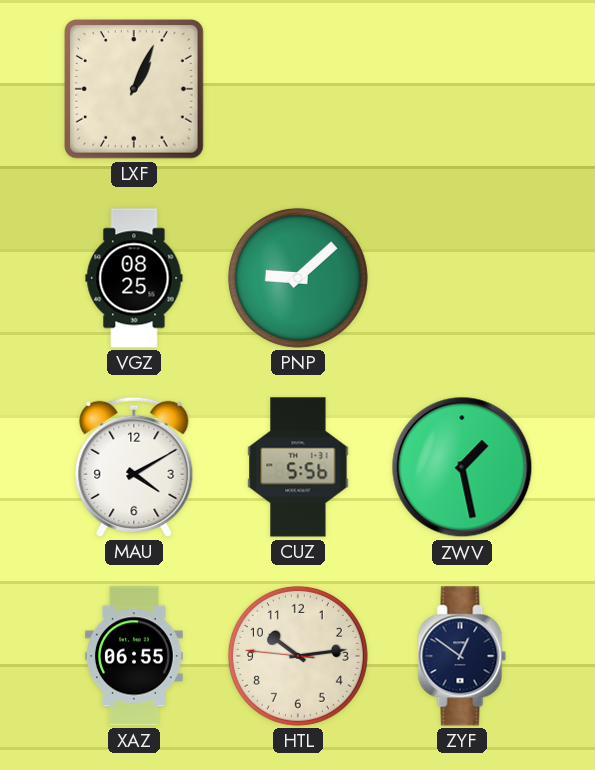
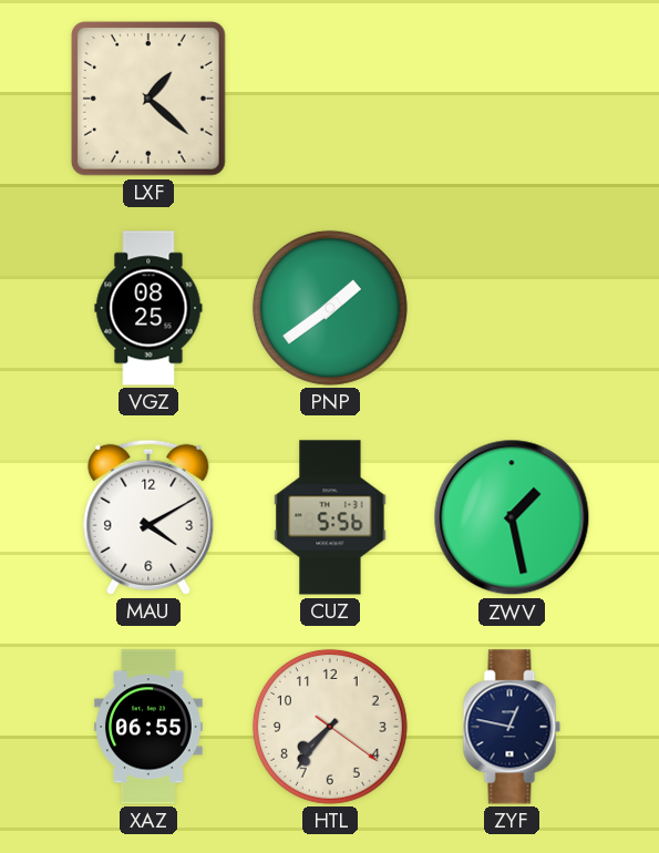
LXF: 1:04 -> 1:22
PNP: 9:08 -> 1:39
HTL: 10:13 -> 7:36
ZYF: 12:51 -> 12:47
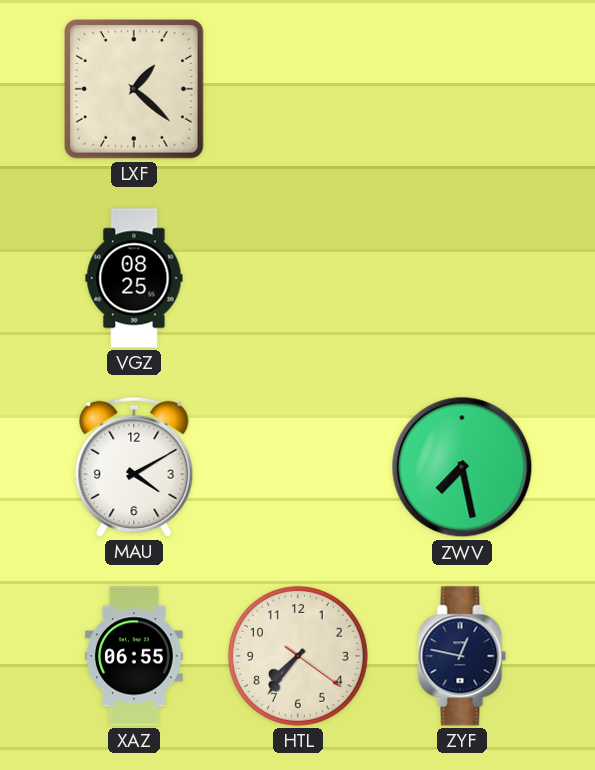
PNP: 1:39 -> none
CUZ: 5:56 -> none
ZWV: 1:28 -> 7:28
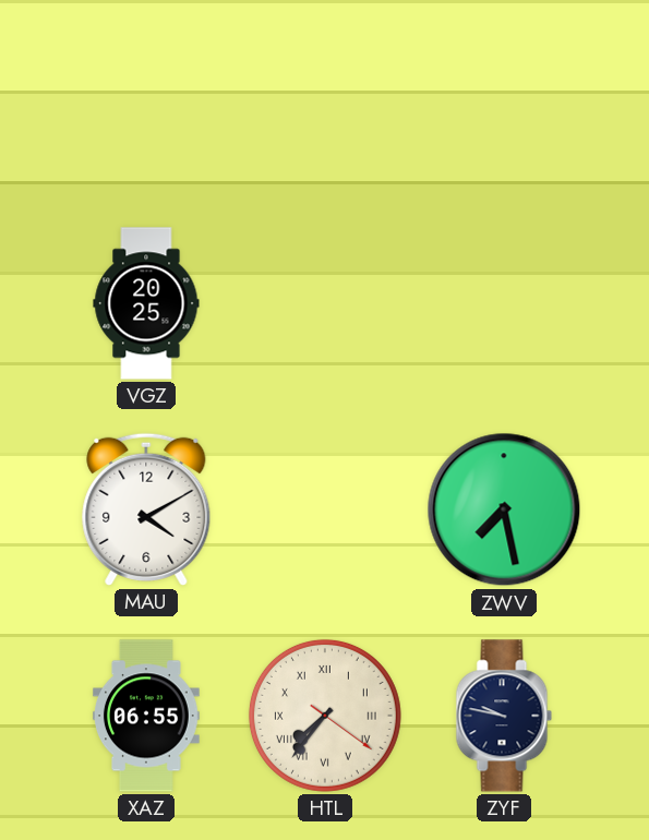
LXF: 1:22 -> none
VGZ: 08:25 -> 20:25
HTL numerals: Arabic -> Roman
ZYF: 12:47 -> 9:47
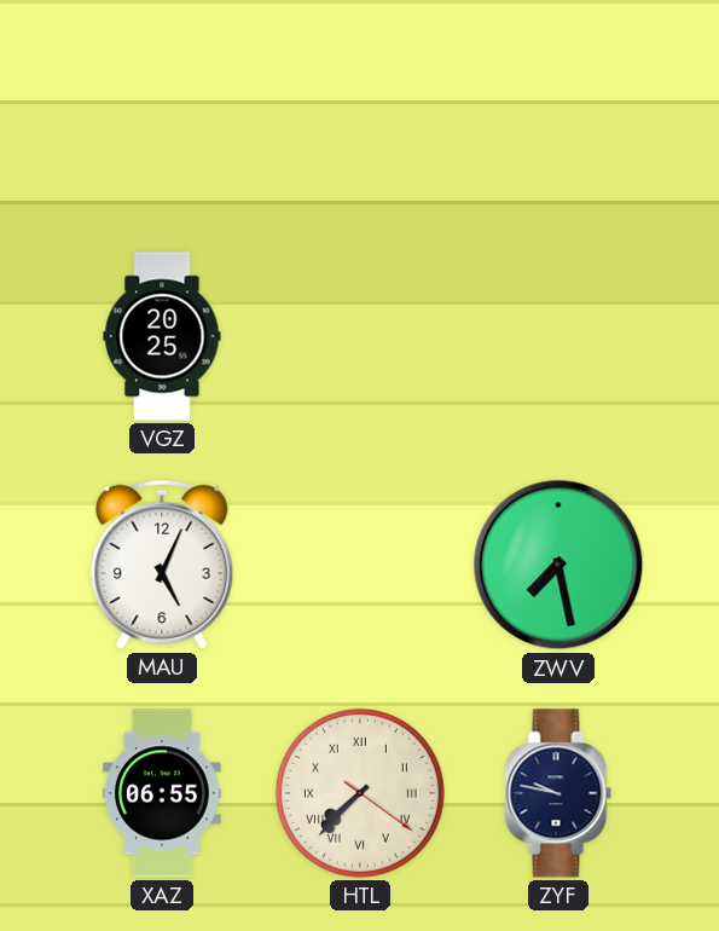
MAU: 4:10 -> 5:04
HTL: 7:36 -> 7:37
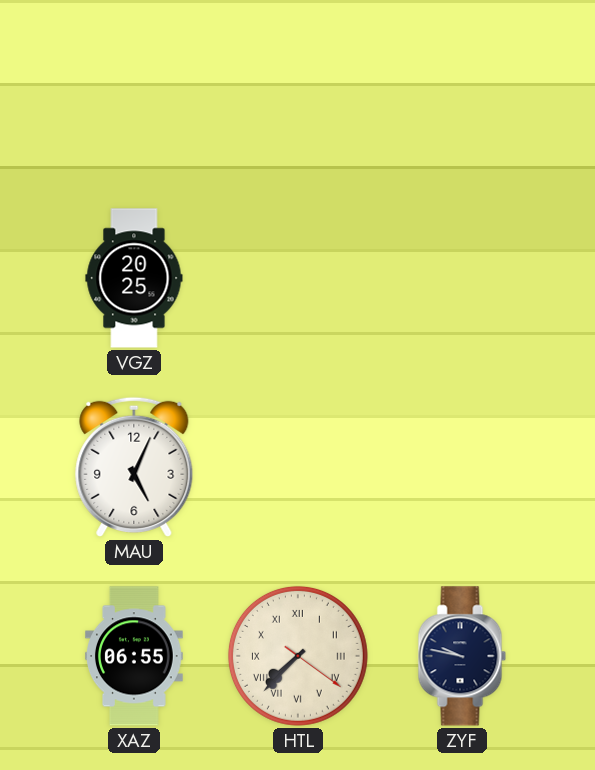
ZWV: 7:28 -> none
